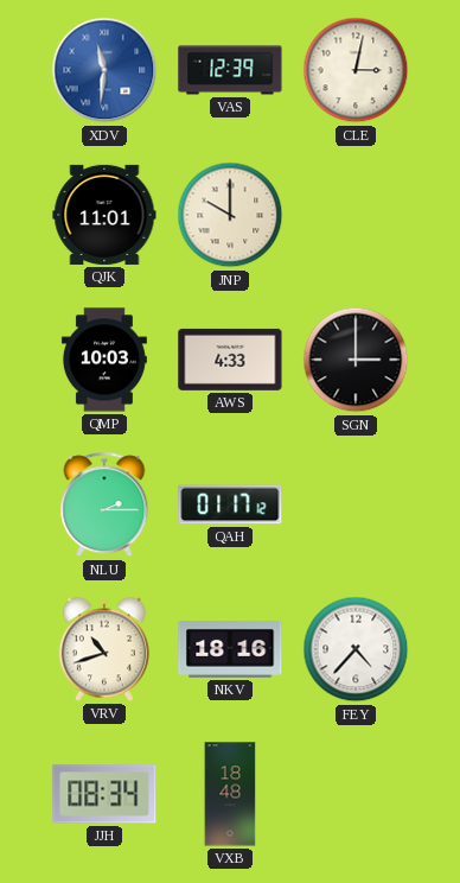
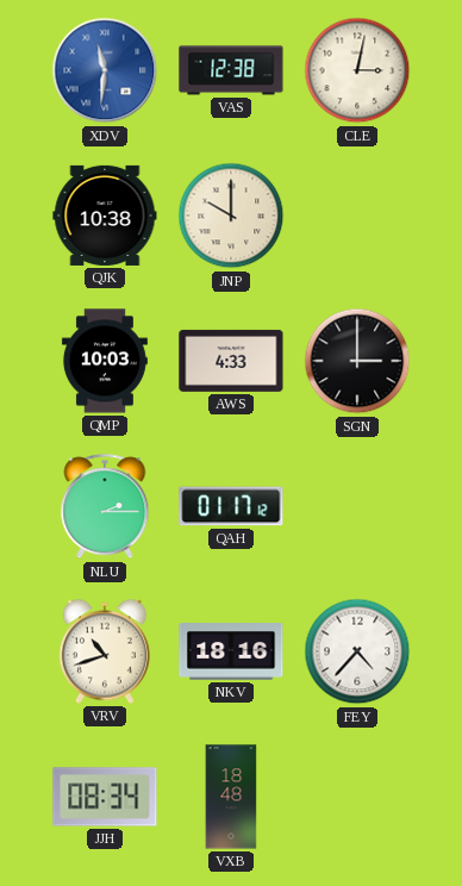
VAS: 12:39 -> 12:38
QJK: 11:01 -> 10:38
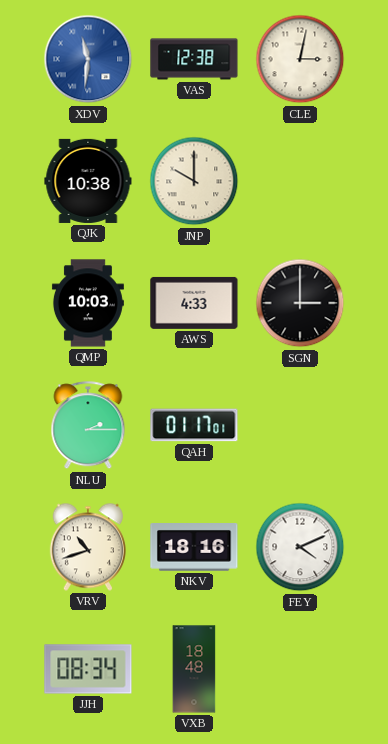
QAH: 01:17:12 -> 01:17:01
FEY: 4:37 -> 4:11
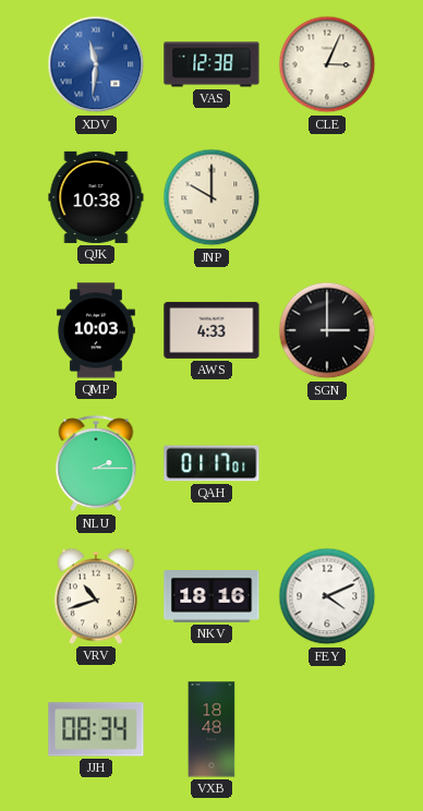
CLE: 3:02 -> 3:04
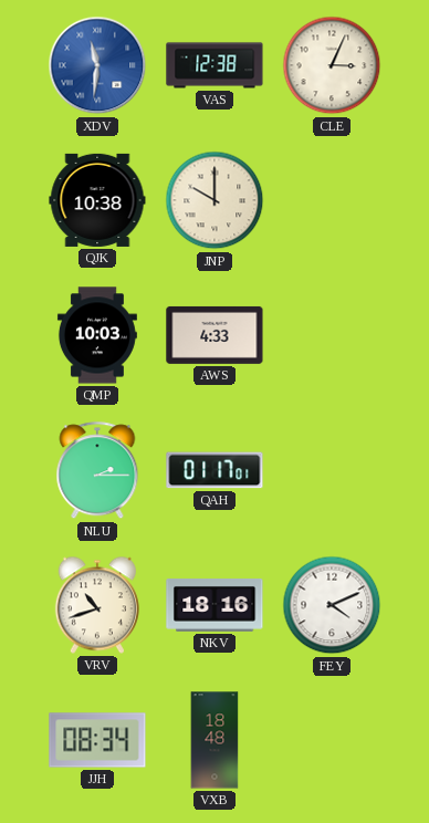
SGN: 3:00 -> none
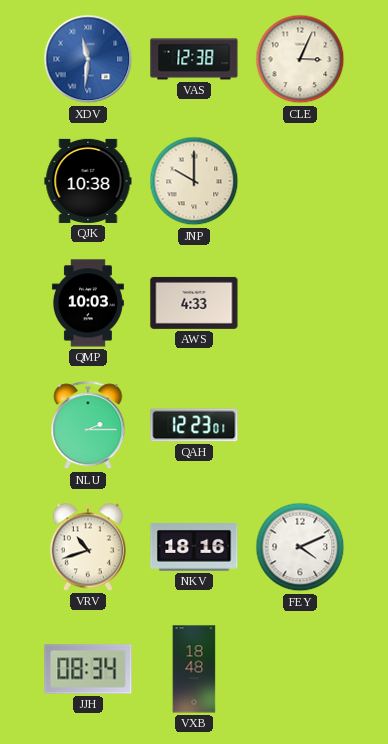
QAH: 01:17 -> 12:23
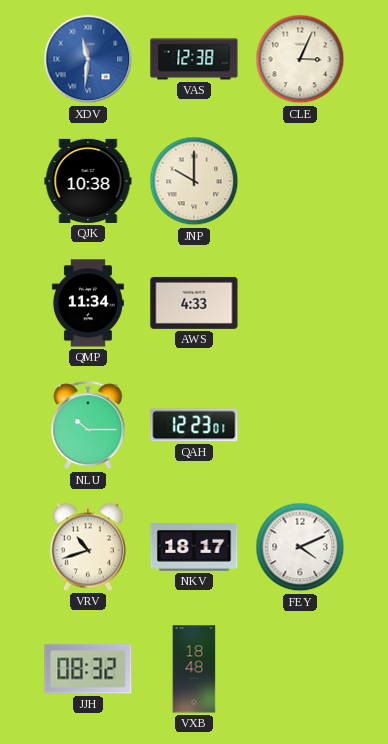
QMP: 10:03 -> 11:34
NLU: 2:15 -> 10:15
NKV: 18:16 -> 18:17
JJH: 08:34 -> 08:32
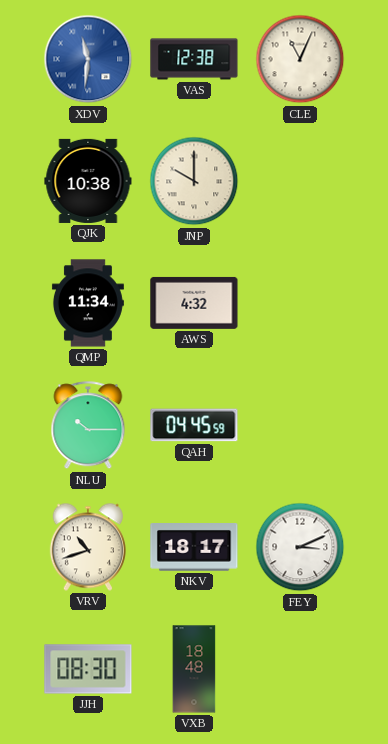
CLE: 3:04 -> 11:04
AWS: 4:33 -> 4:32
QAH: 12:23 -> 04:45
FEY: 4:11 -> 3:11
JJH: 08:32 -> 08:30
